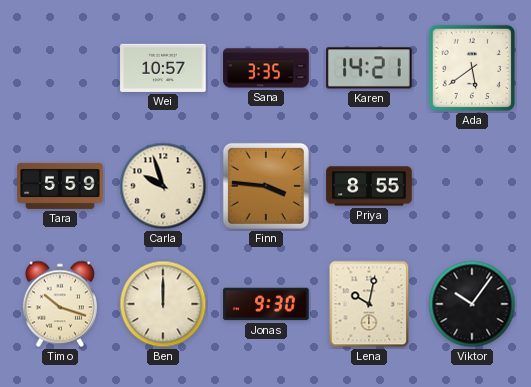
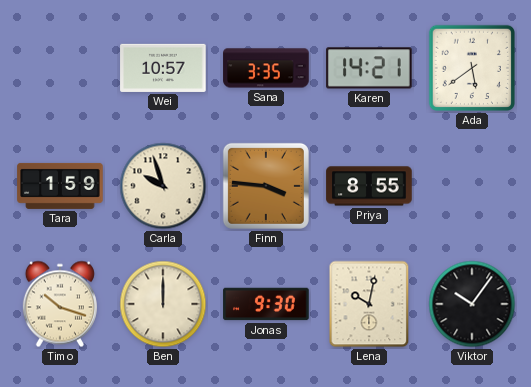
Tara: 5:59 -> 1:59
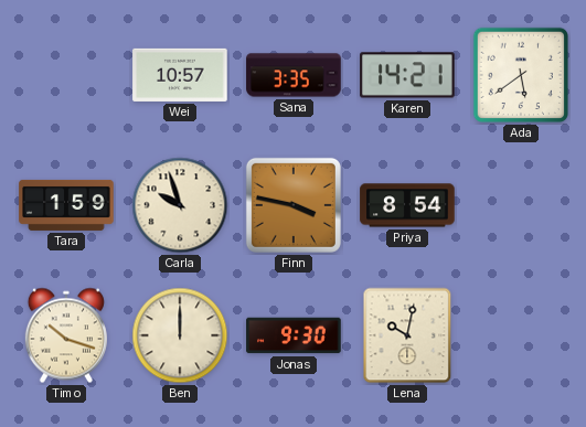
Finn: 3:46 -> 3:47
Priya: 8:55 -> 8:54
Viktor: 10:06 -> none
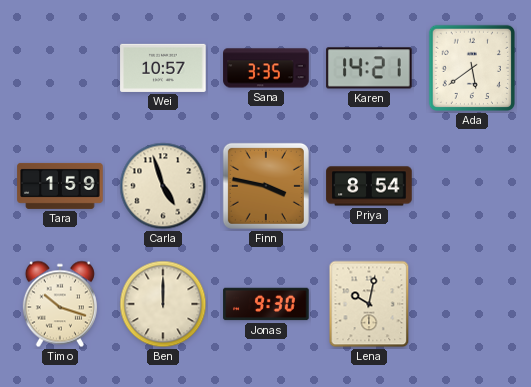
Carla: 9:57 -> 4:57
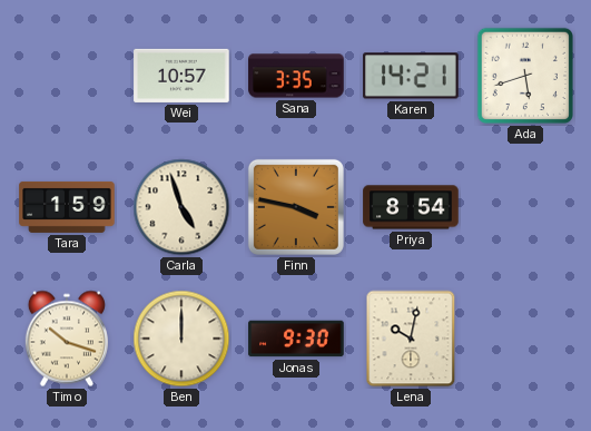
Ada: 5:39 -> 5:42
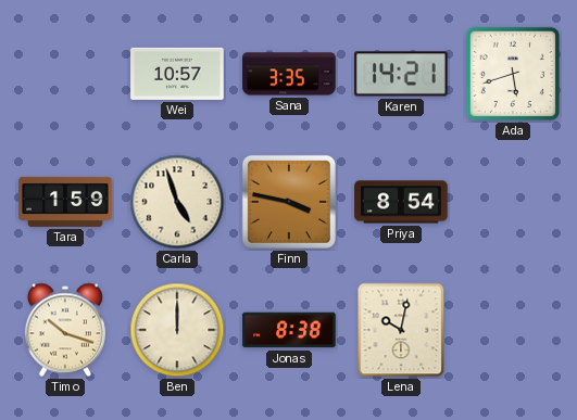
Jonas: 9:30 -> 8:38
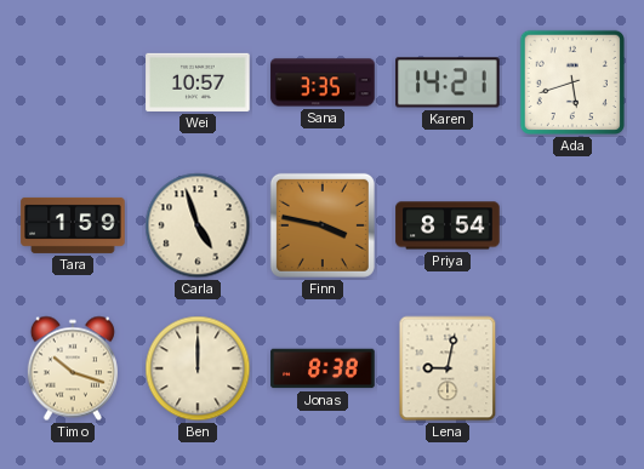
Lena: 10:02 -> 9:02
